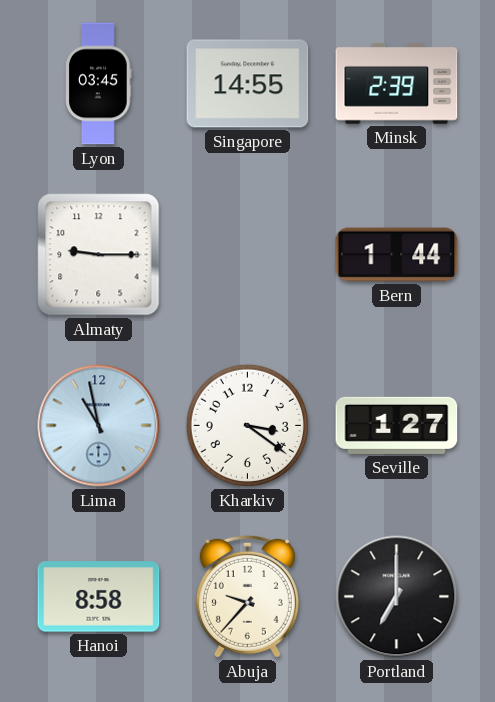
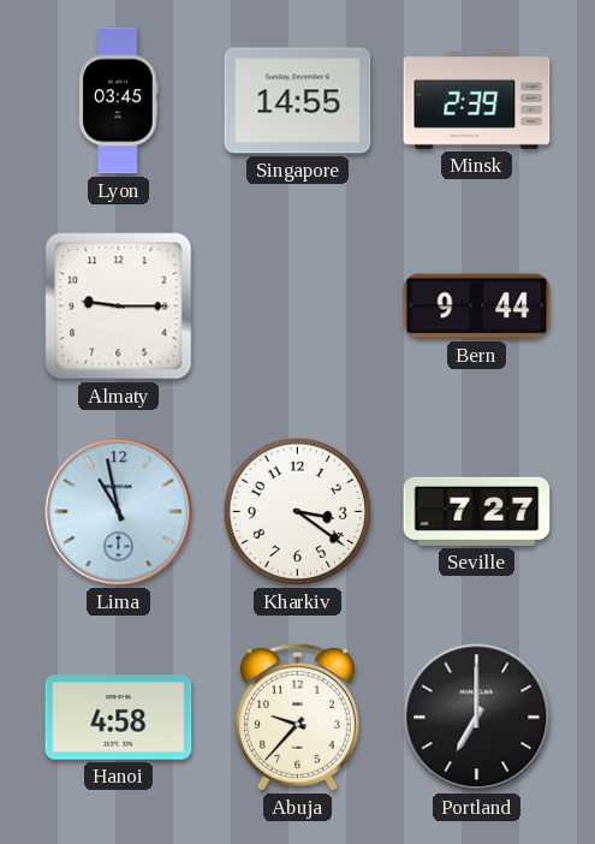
Bern: 1:44 -> 9:44
Seville: 1:27 -> 7:27
Hanoi: 8:58 -> 4:58
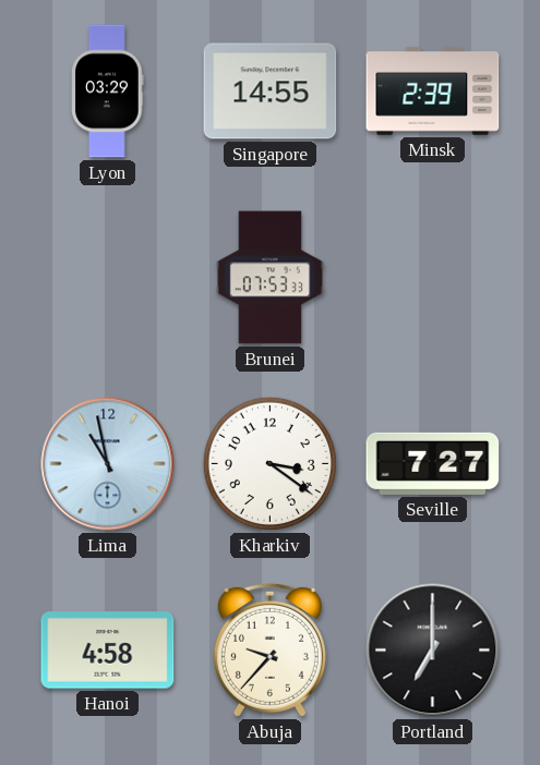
Lyon: 03:45 -> 03:29
Almaty: 9:15 -> none
Brunei: none -> 07:53
Bern: 9:44 -> none
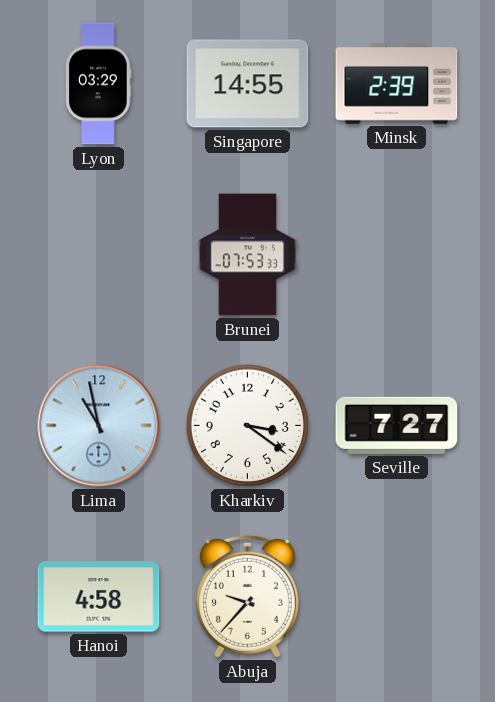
Portland: 7:00 -> none
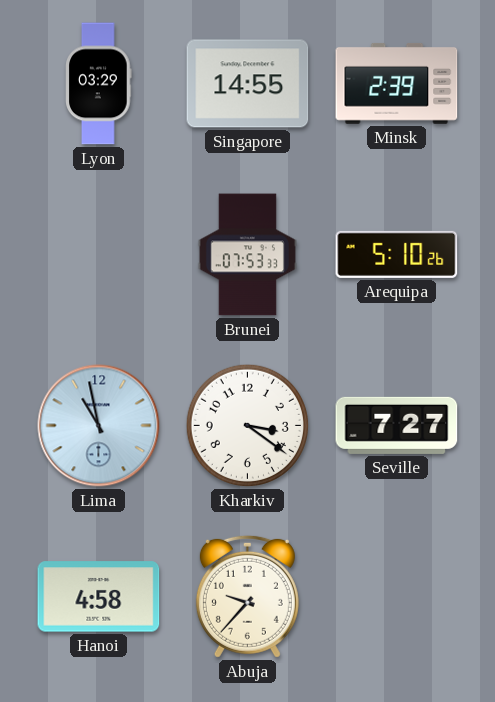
Arequipa: none -> 5:10
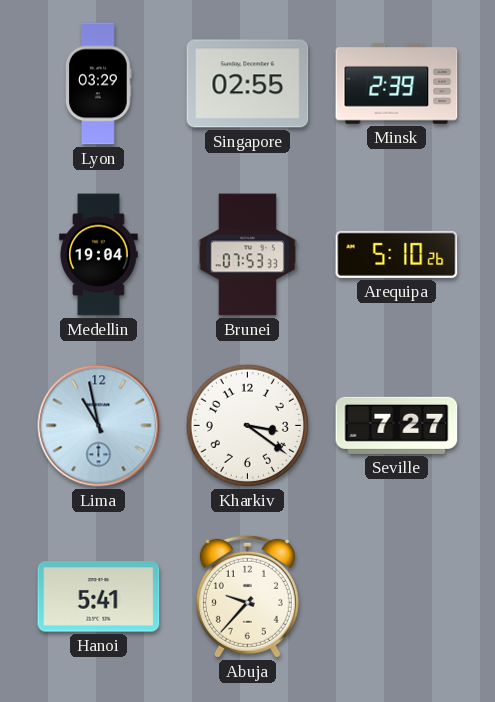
Singapore: 14:55 -> 02:55
Medellin: none -> 19:04
Hanoi: 4:58 -> 5:41
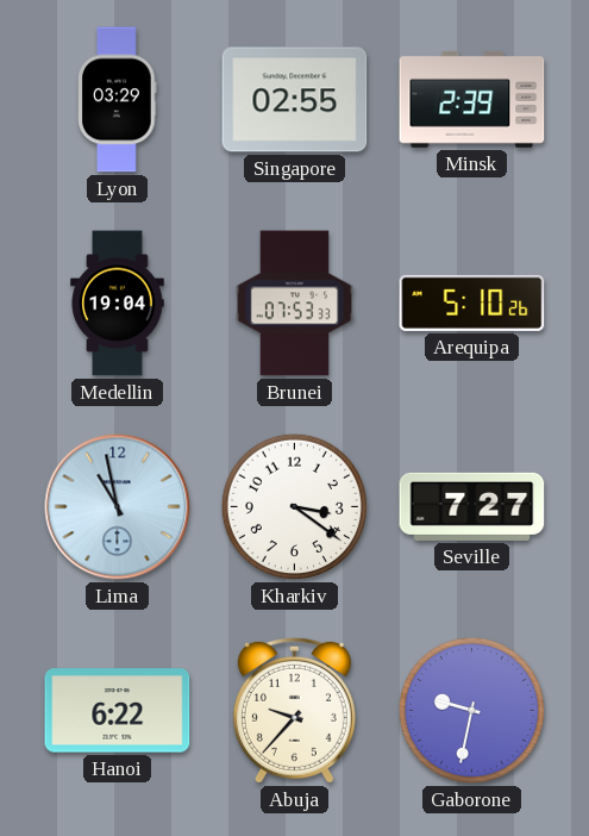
Hanoi: 5:41 -> 6:22
Gaborone: none -> 9:32
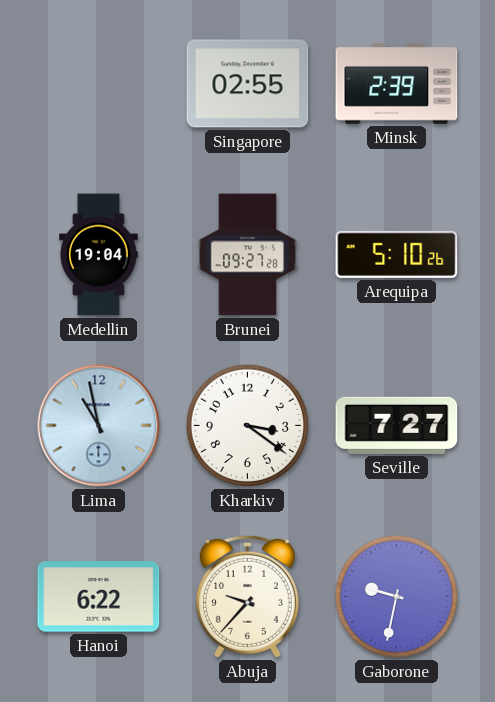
Lyon: 03:29 -> none
Brunei: 07:53 -> 09:27
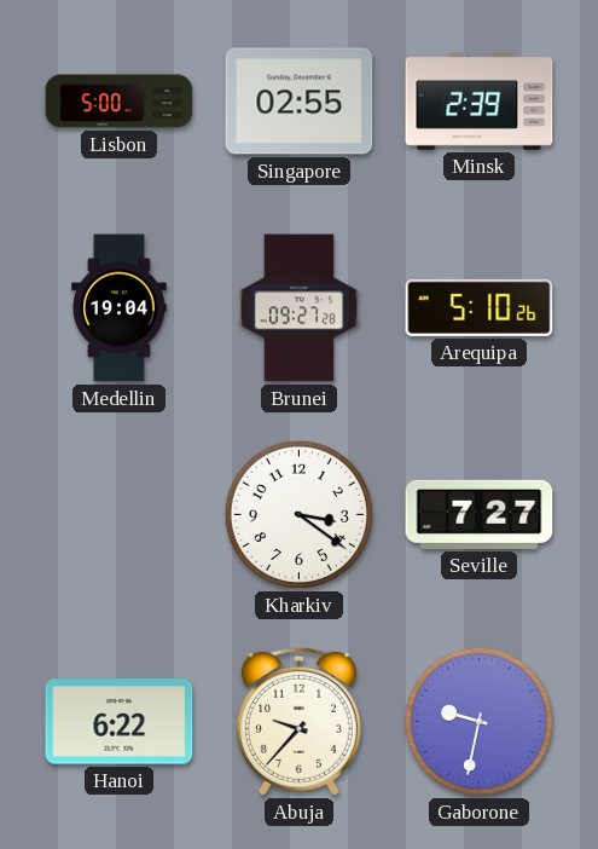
Lisbon: none -> 5:00
Lima: 10:58 -> none
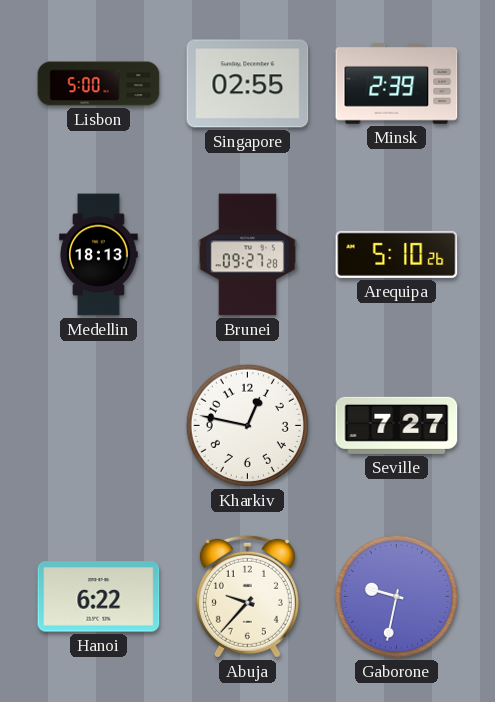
Medellin: 19:04 -> 18:13
Kharkiv: 3:21 -> 12:47
